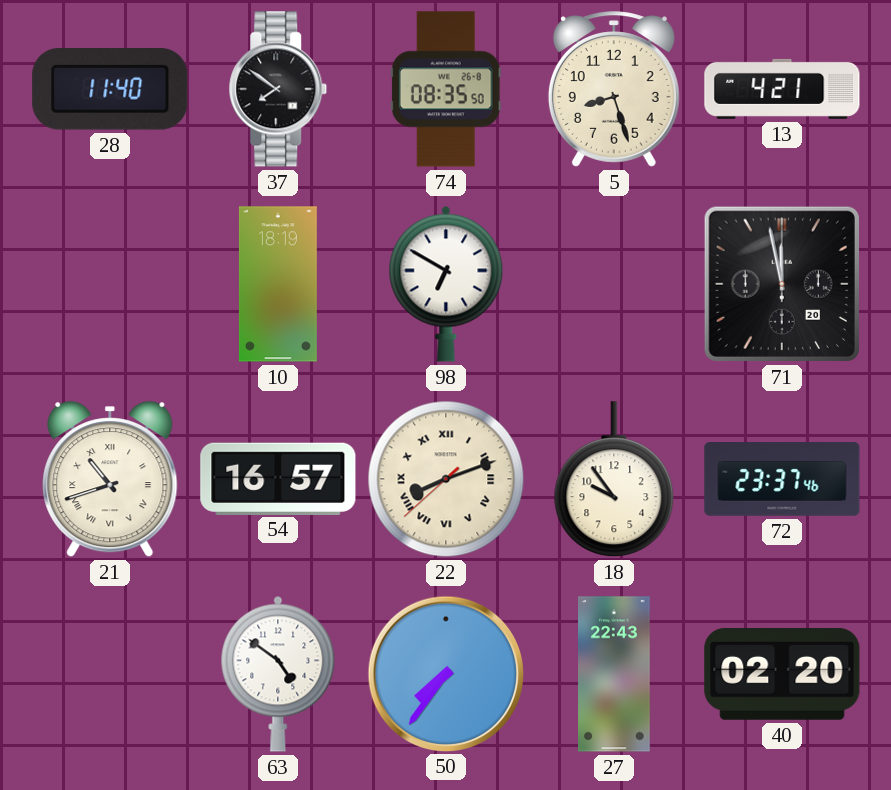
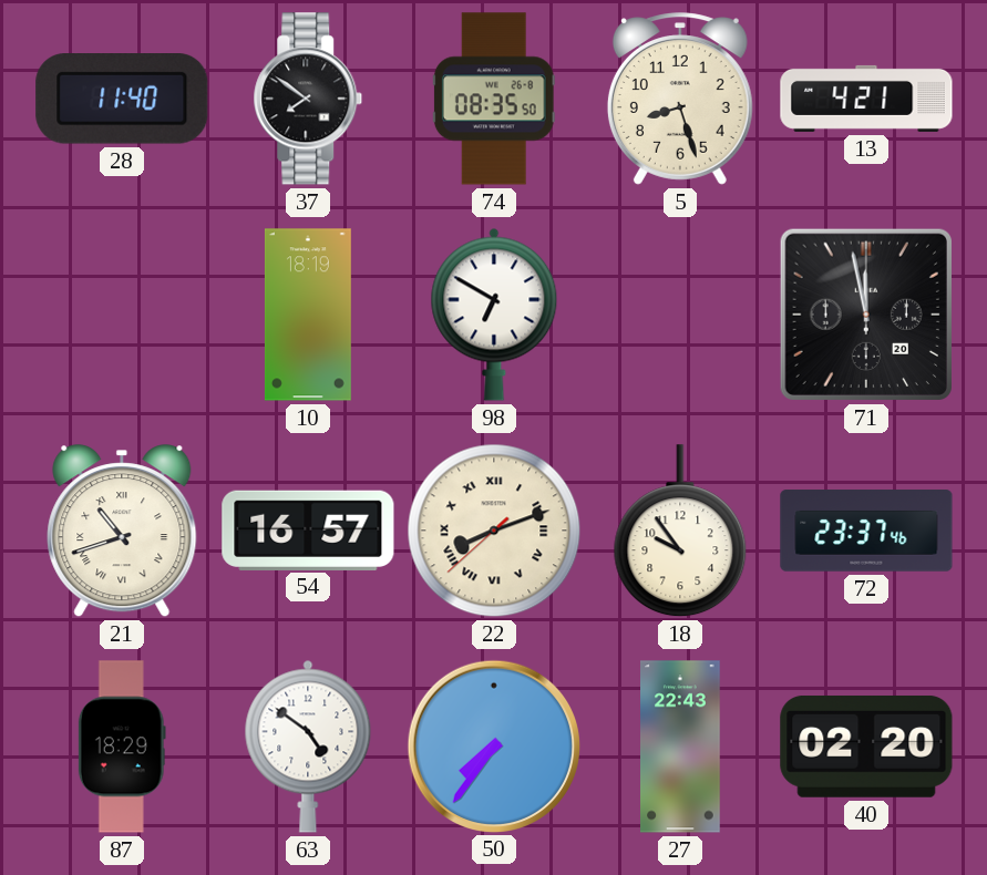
87: none -> 18:29
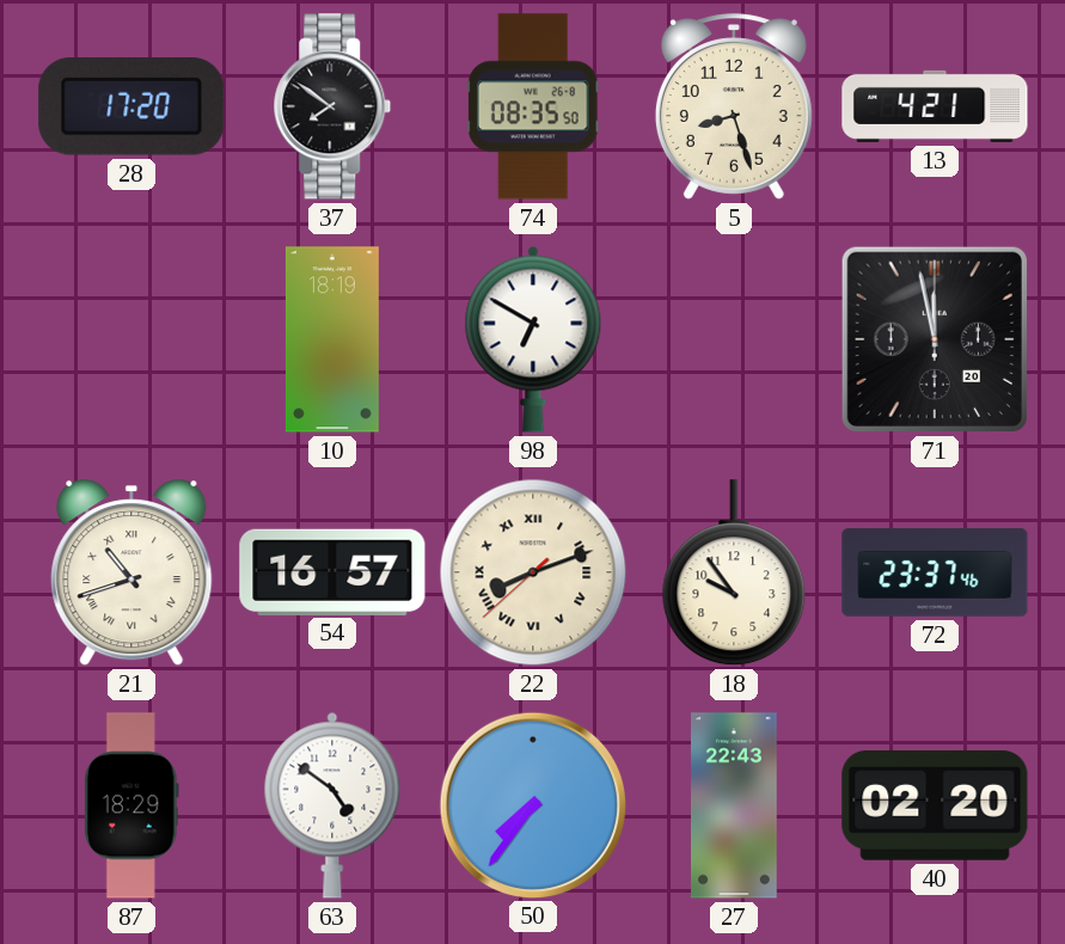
28: 11:40 -> 17:20
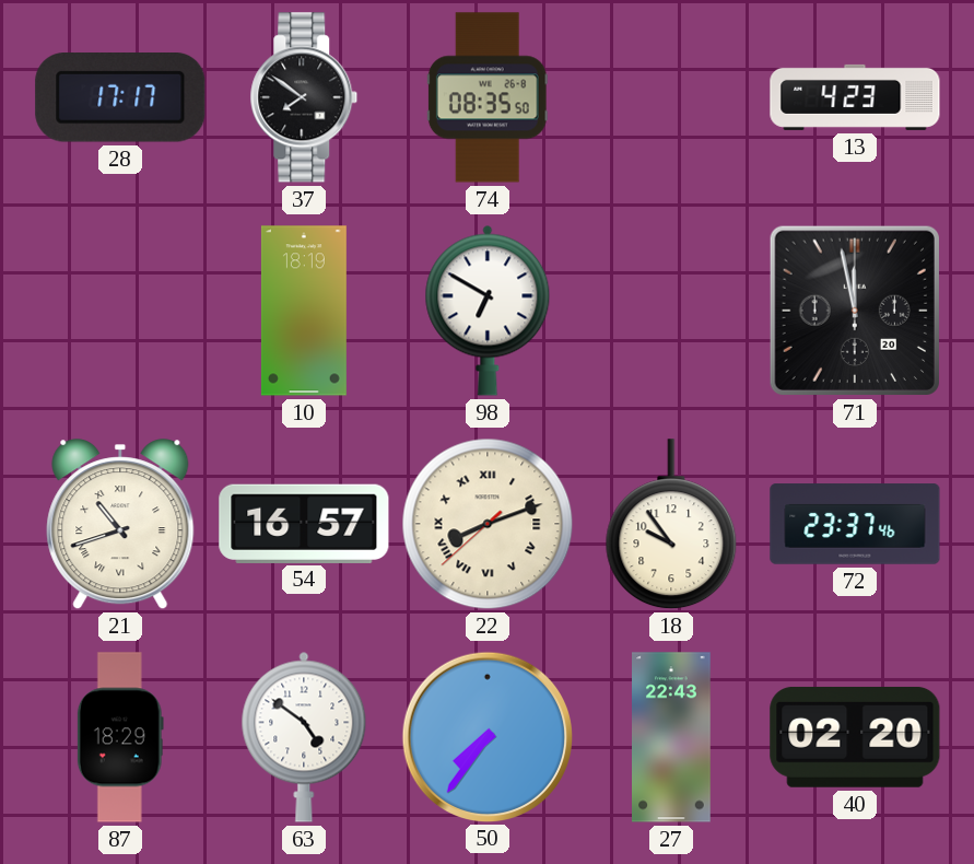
28: 17:20 -> 17:17
5: 8:27 -> none
13: 4:21 -> 4:23
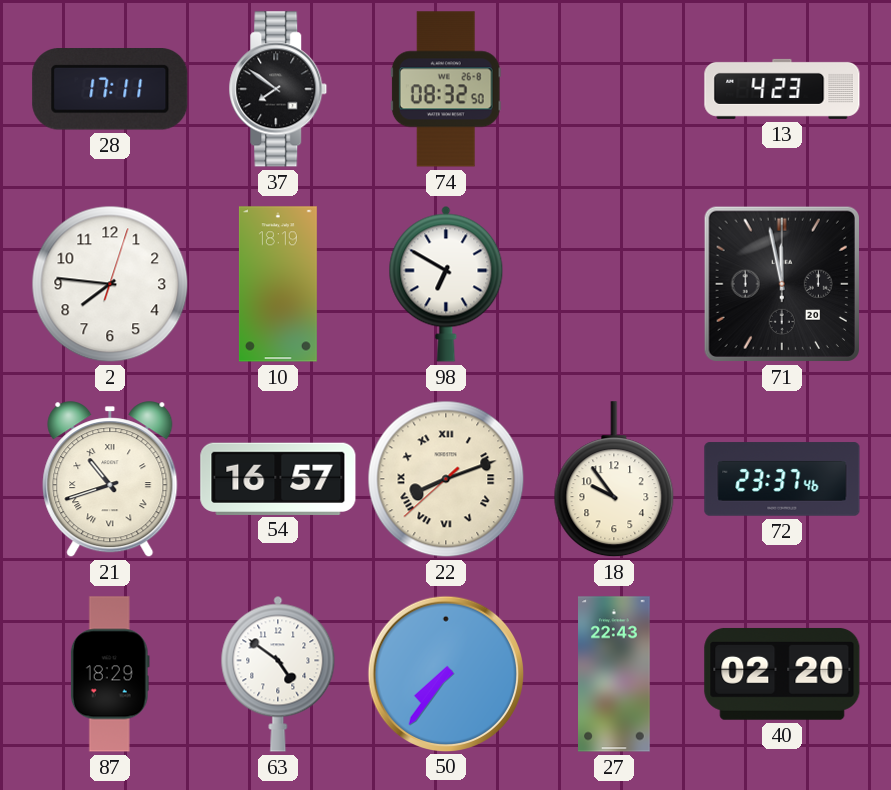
28: 17:17 -> 17:11
74: 08:35 -> 08:32
2: none -> 7:46
